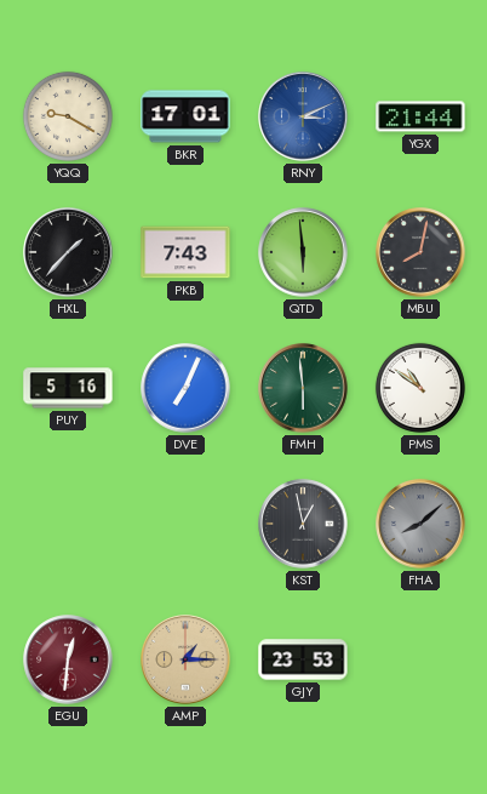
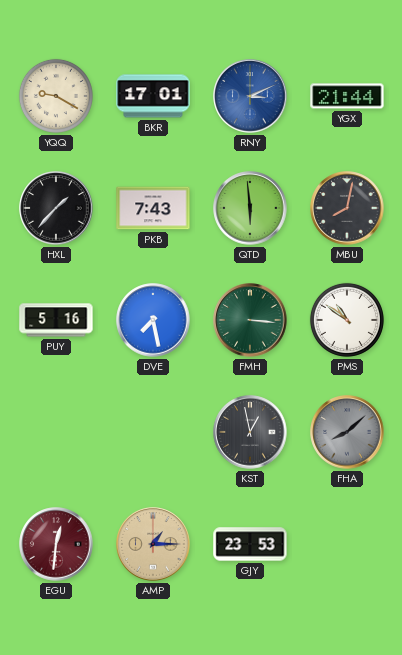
DVE: 7:04 -> 7:28
FMH: 5:59 -> 3:16
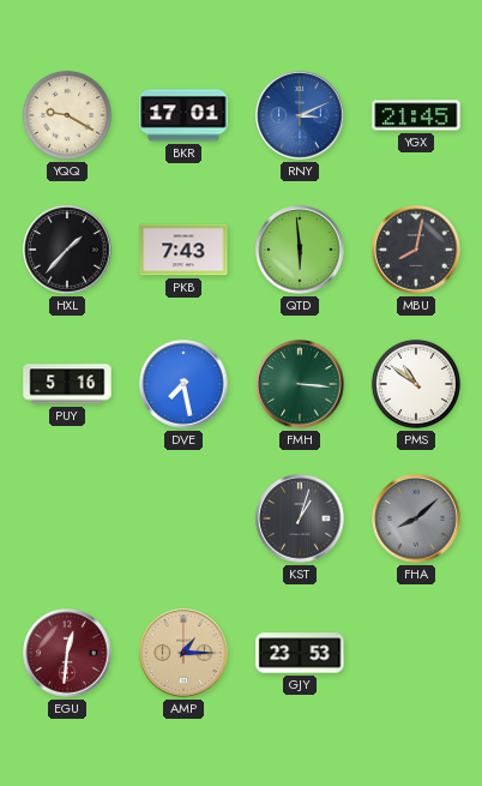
YGX: 21:44 -> 21:45
KST: 12:58 -> 1:03
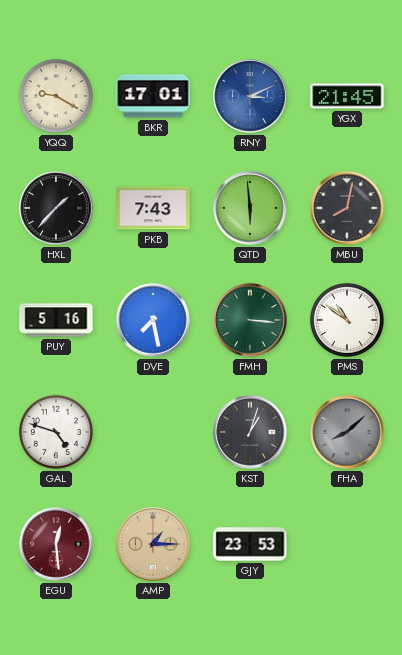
GAL: none -> 4:48
EGU: 12:31 -> 12:29
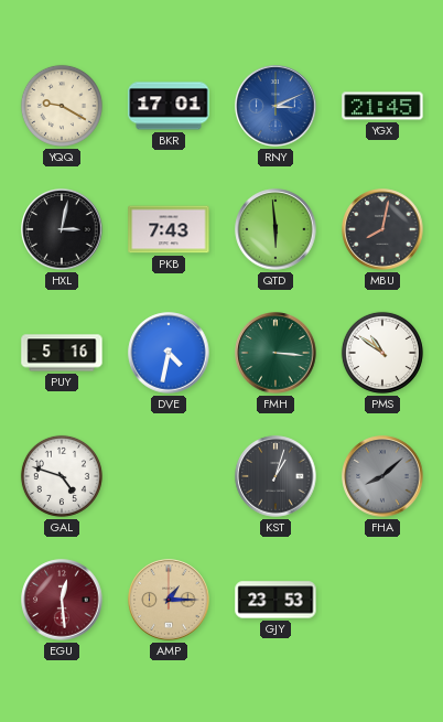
HXL: 1:37 -> 3:02
DVE: 7:28 -> 4:32
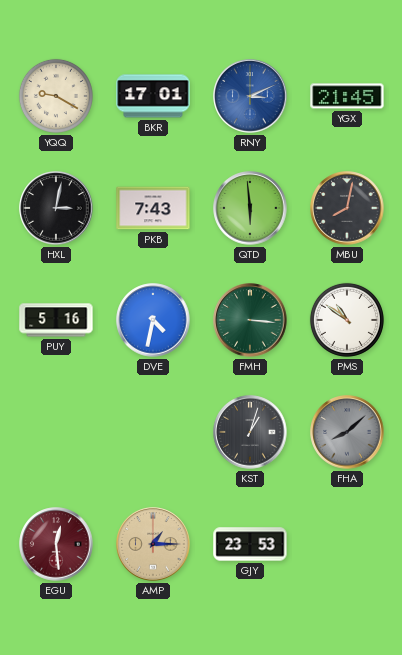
GAL: 4:48 -> none
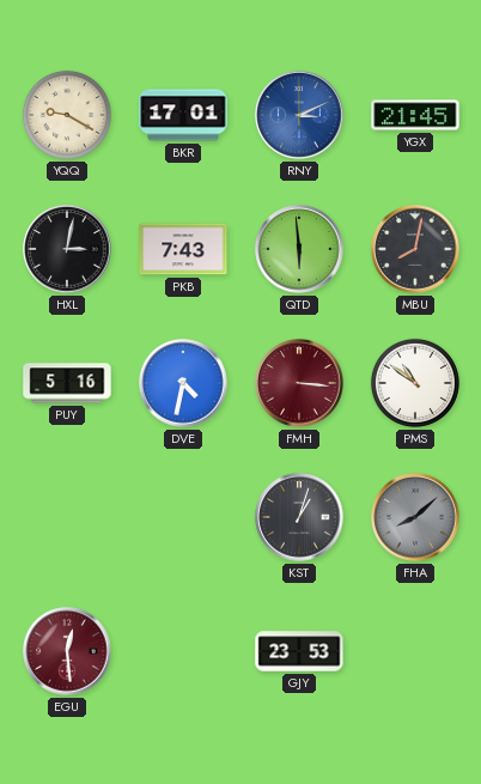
FMH dial: green -> burgundy
AMP: 1:15 -> none
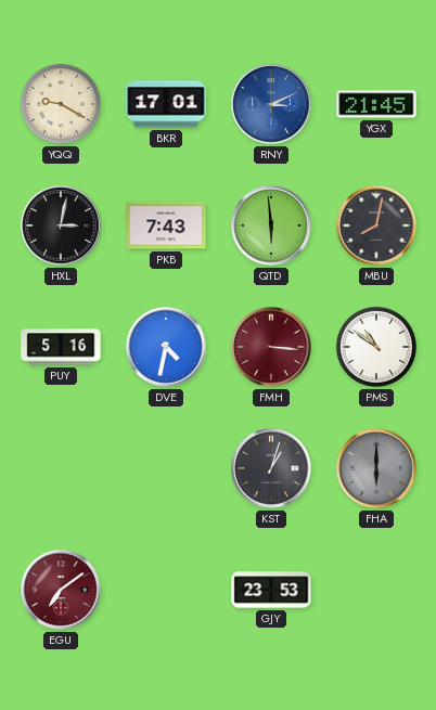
FHA: 8:08 -> 6:00
EGU: 12:29 -> 7:09
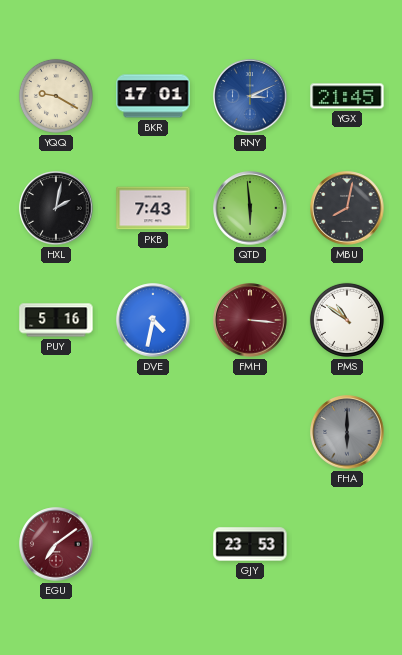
HXL: 3:02 -> 2:02
KST: 1:03 -> none
